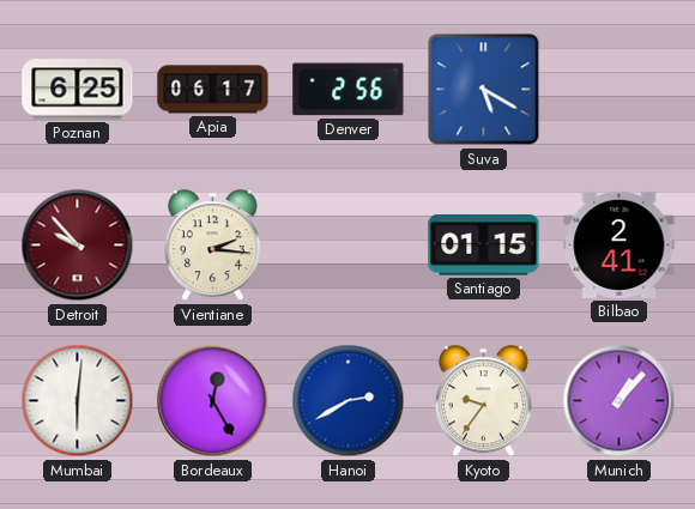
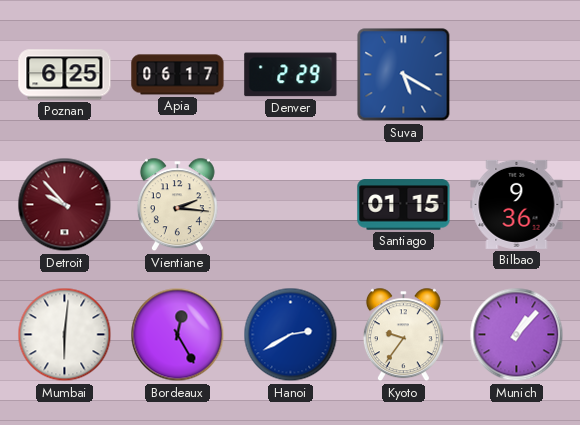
Denver: 2:56 -> 2:29
Bilbao: 2:41 -> 9:36
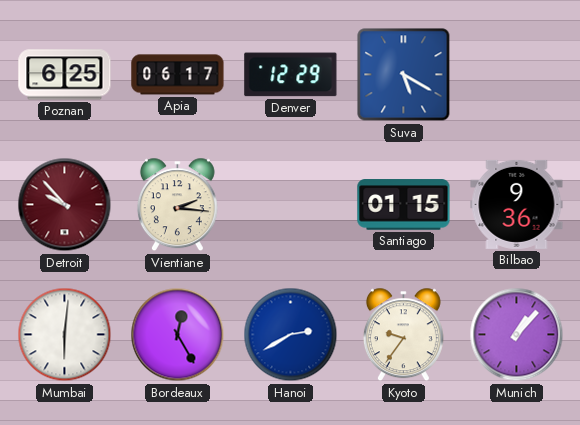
Denver: 2:29 -> 12:29
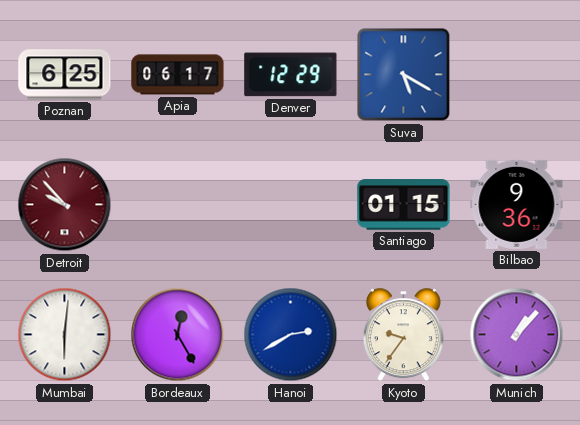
Vientiane: 2:16 -> none
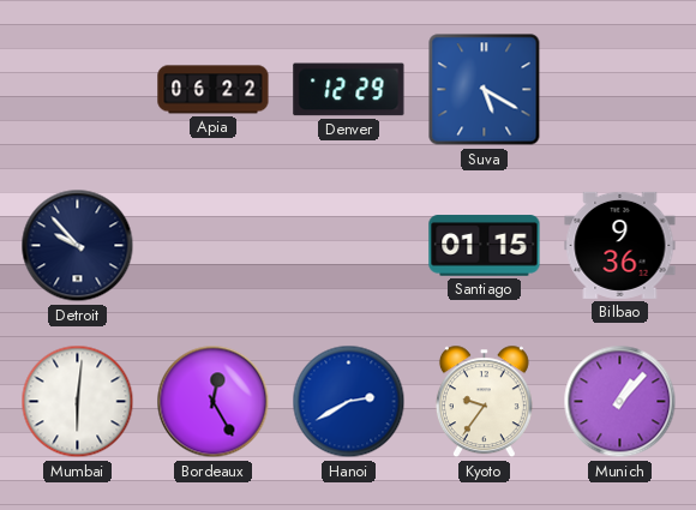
Poznan: 6:25 -> none
Apia: 06:17 -> 06:22
Detroit dial: burgundy -> navy
